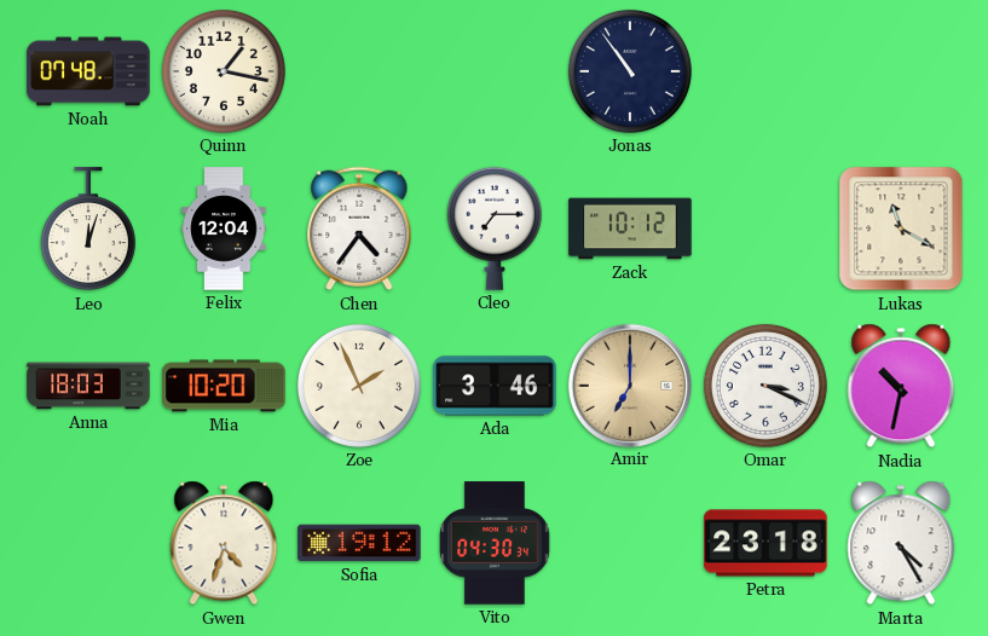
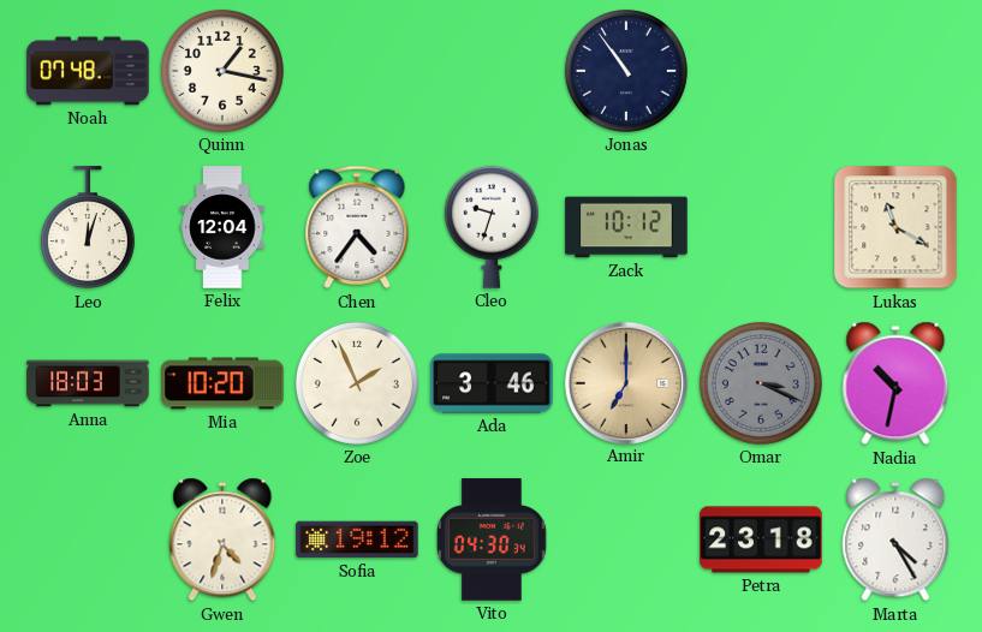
Cleo: 7:15 -> 9:33
Omar dial: white -> grey
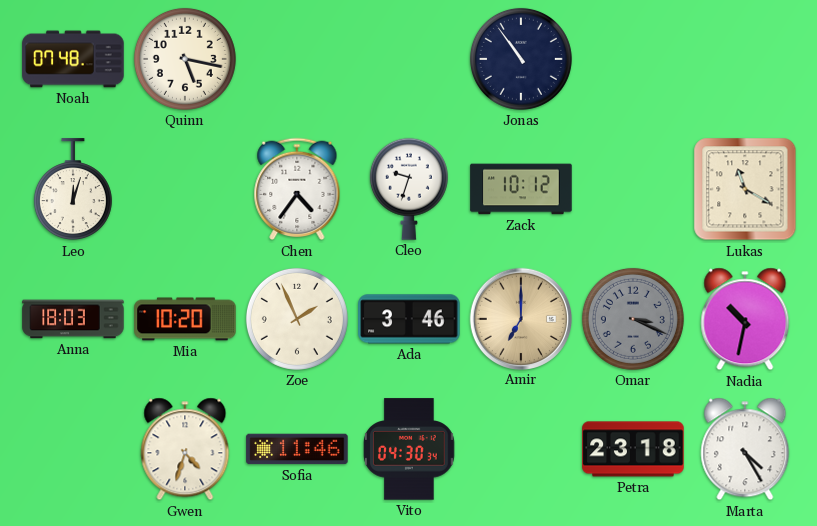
Quinn: 1:17 -> 5:17
Felix: 12:04 -> none
Sofia: 19:12 -> 11:46
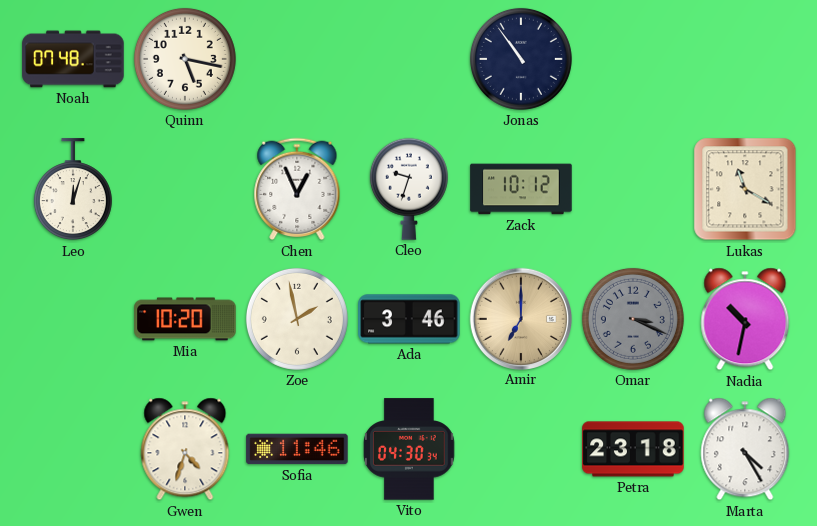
Chen: 4:36 -> 12:56
Anna: 18:03 -> none
Zoe: 1:56 -> 1:58
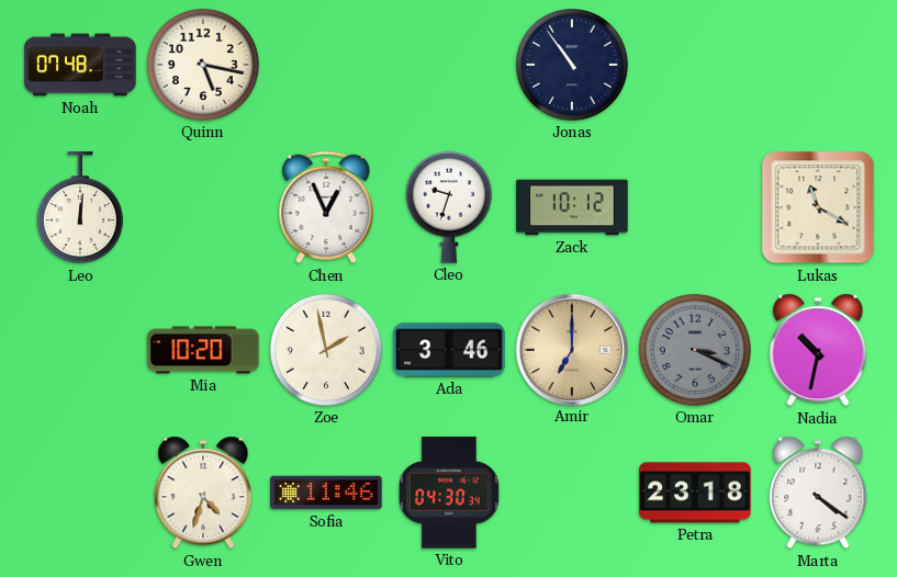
Leo: 12:03 -> 12:01
Marta: 4:25 -> 4:21
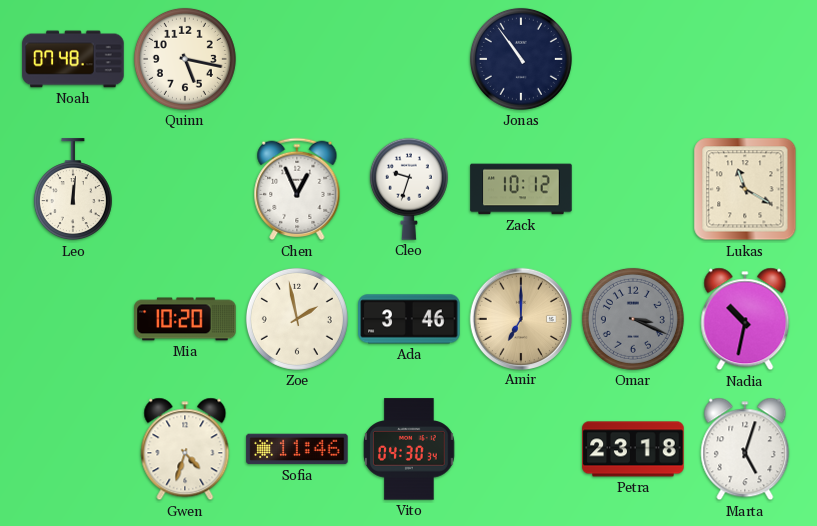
Marta: 4:21 -> 5:03
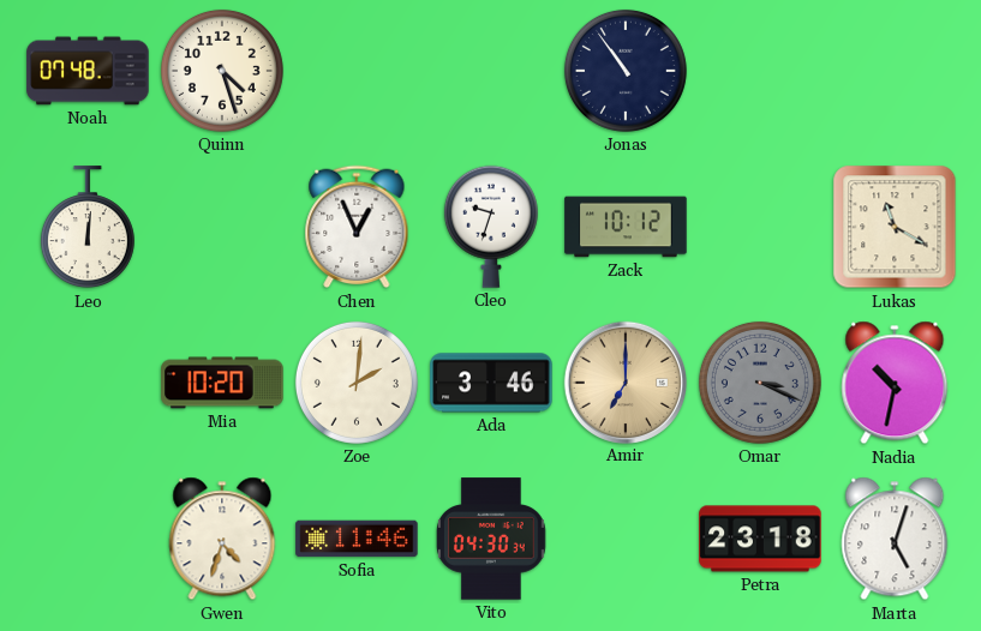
Quinn: 5:17 -> 4:27
Zoe: 1:58 -> 2:01
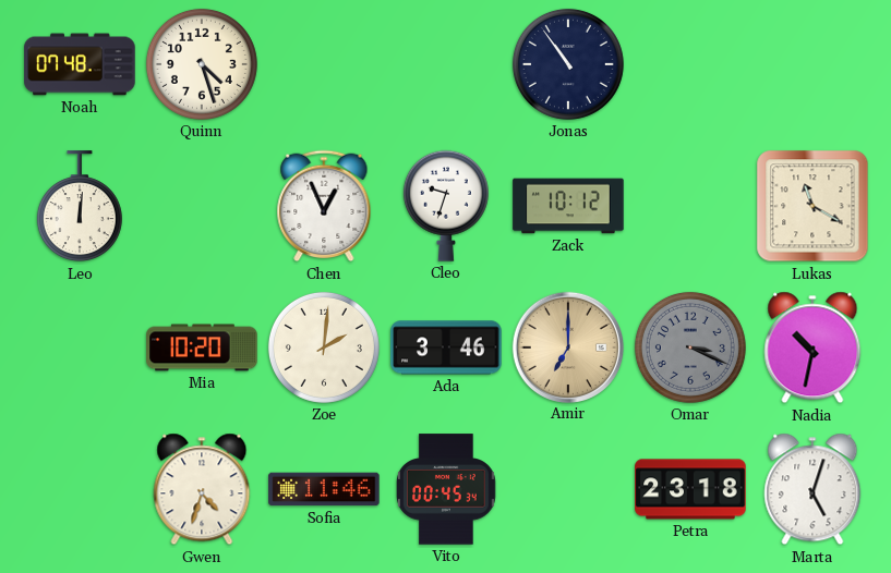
Vito: 04:30 -> 00:45
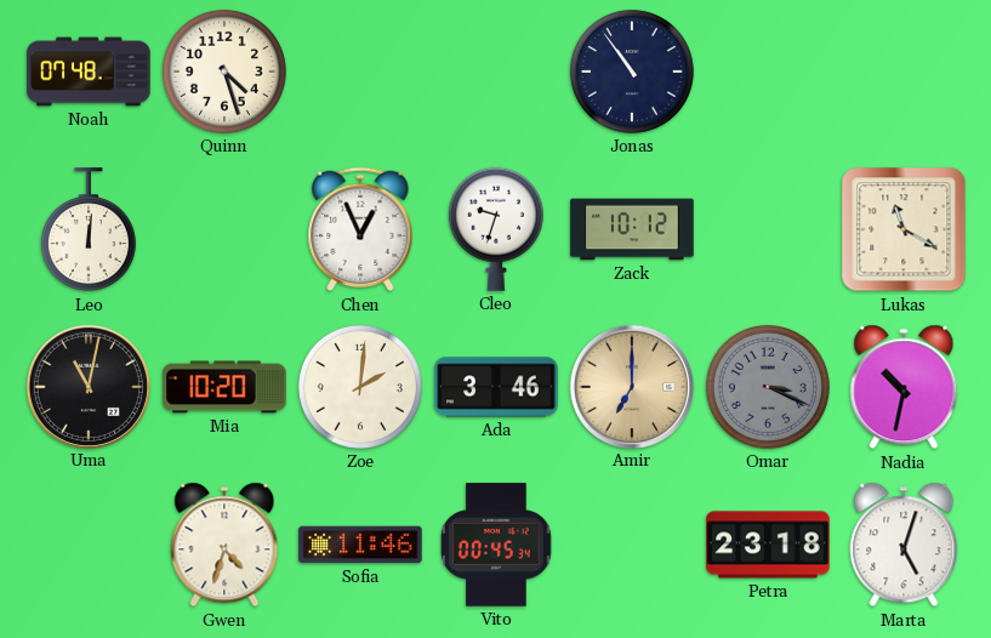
Uma: none -> 11:02
